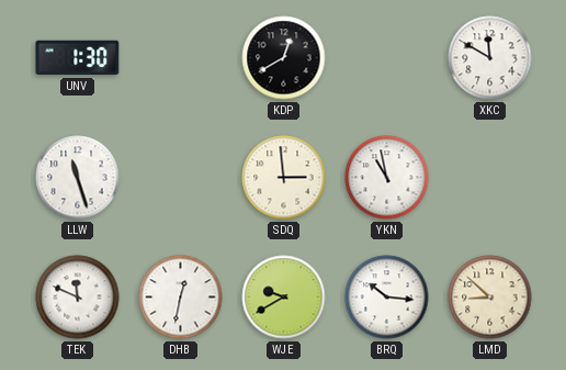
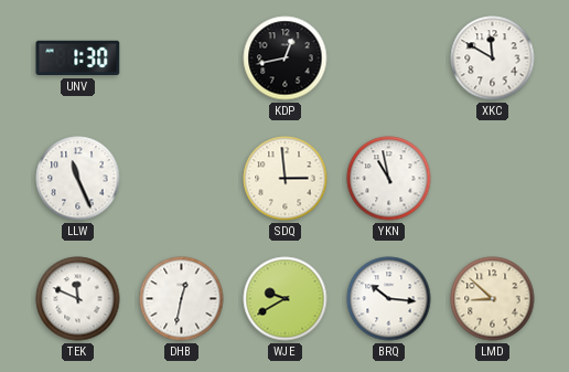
KDP: 12:40 -> 12:43
LLW: 11:27 -> 11:26
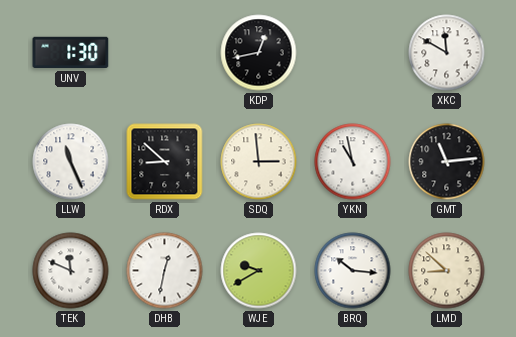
RDX: none -> 8:52
GMT: none -> 11:14
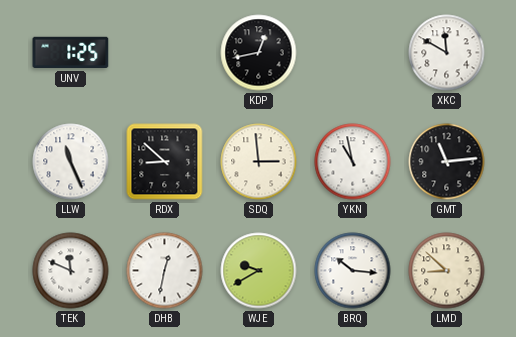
UNV: 1:30 -> 1:25
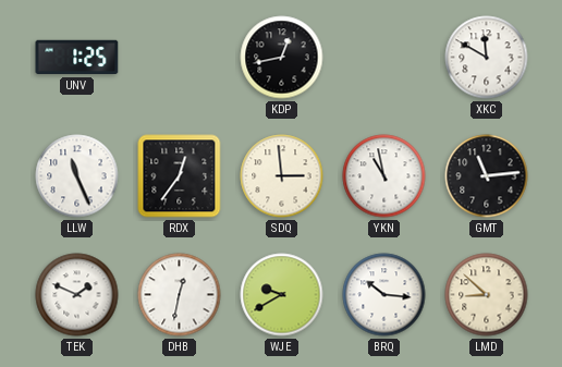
RDX: 8:52 -> 12:36
TEK: 11:49 -> 1:49
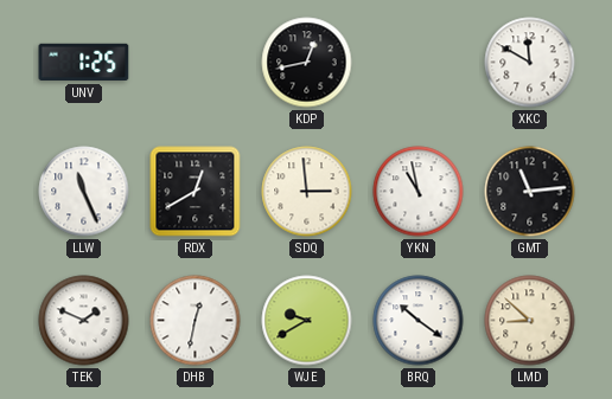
RDX: 12:36 -> 12:40
BRQ: 10:16 -> 10:21
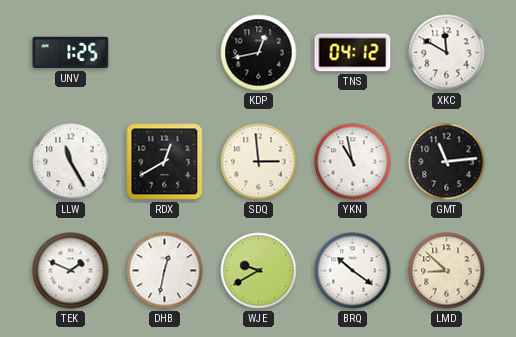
TNS: none -> 04:12
LLW: 11:26 -> 11:25
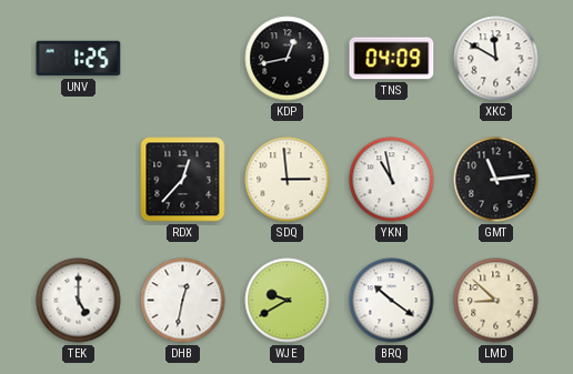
TNS: 04:12 -> 04:09
LLW: 11:25 -> none
RDX: 12:40 -> 12:37
TEK: 1:49 -> 5:00
